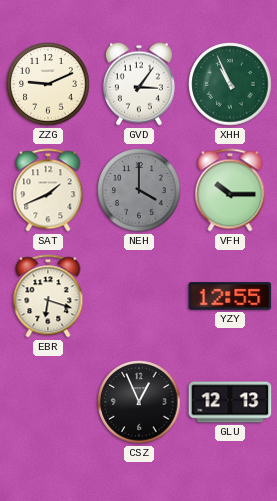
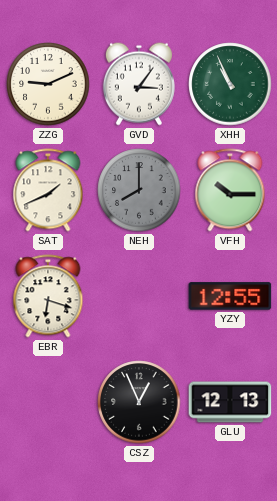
NEH: 4:00 -> 8:00
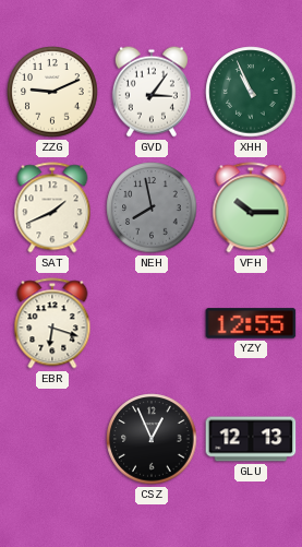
NEH: 8:00 -> 7:58
